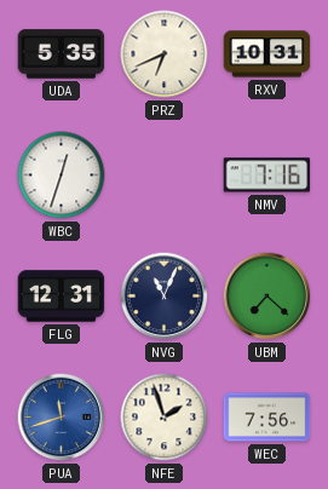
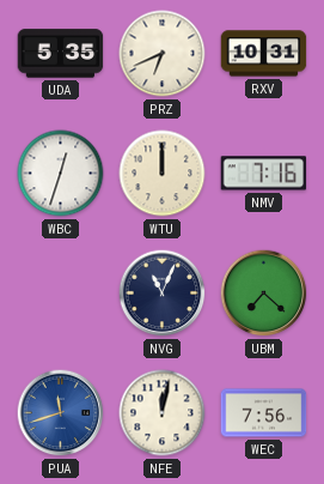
WTU: none -> 12:00
FLG: 12:31 -> none
NFE: 1:57 -> 12:02
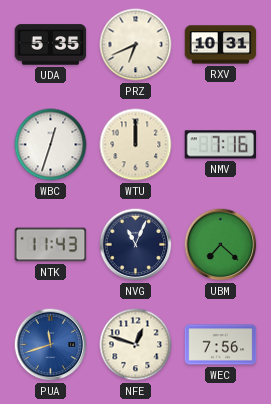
NTK: none -> 11:43
NFE: 12:02 -> 12:48
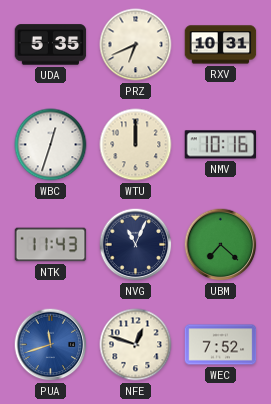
NMV: 7:16 -> 10:16
WEC: 7:56 -> 7:52
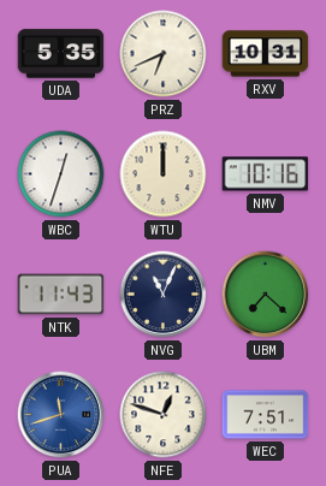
WEC: 7:52 -> 7:51
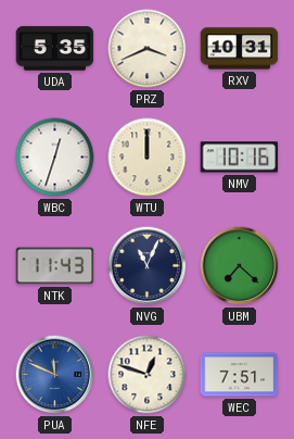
PRZ: 6:41 -> 3:41
PUA: 11:42 -> 11:49
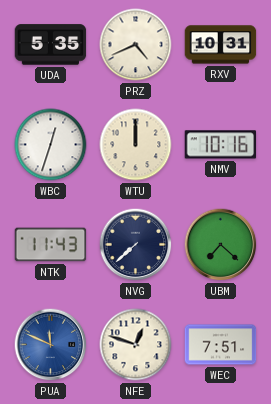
PRZ: 3:41 -> 4:41
NVG: 11:04 -> 7:38
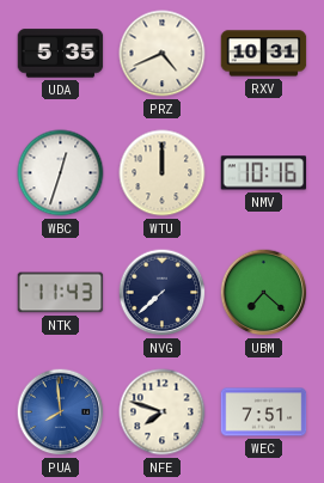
PUA: 11:49 -> 7:59
NFE: 12:48 -> 7:48
